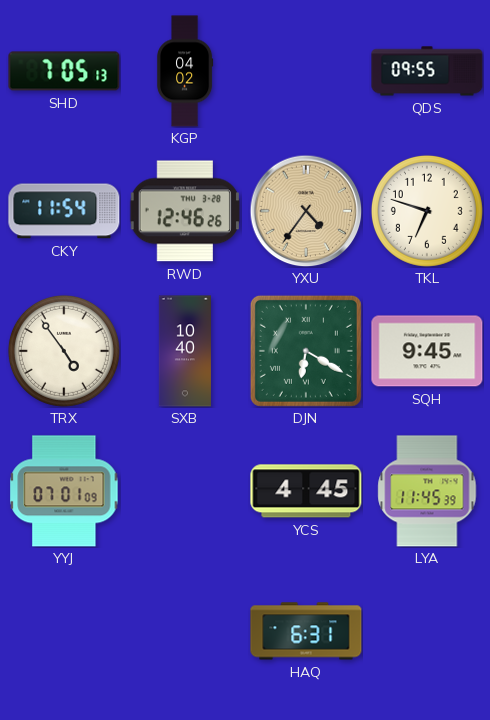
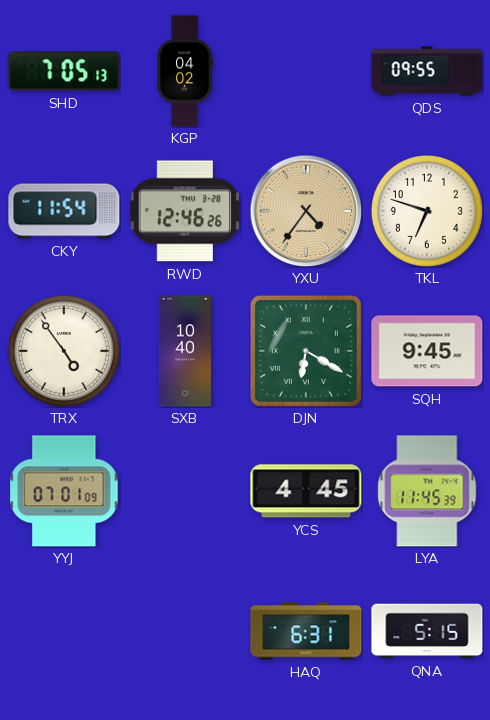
QNA: none -> 5:15
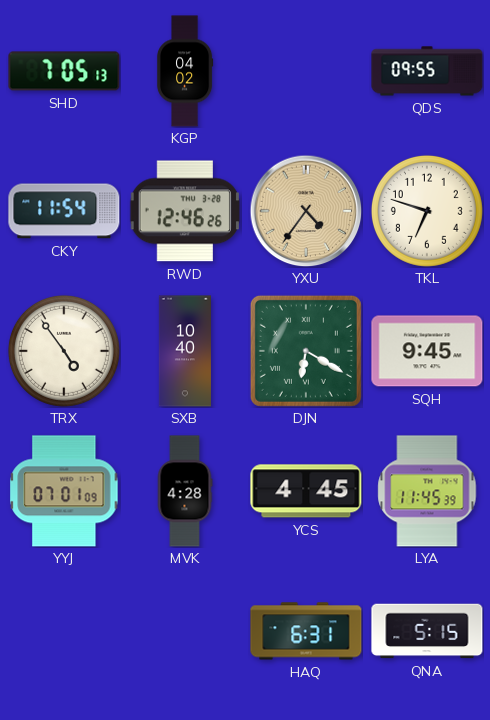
MVK: none -> 4:28
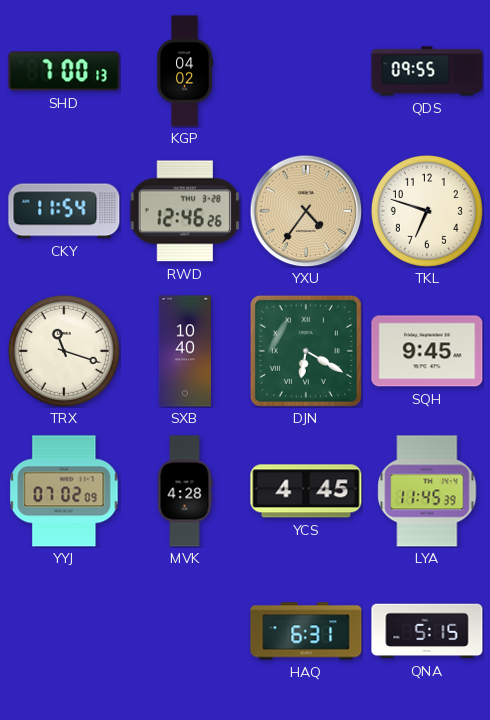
SHD: 7:05 -> 7:00
TRX: 4:54 -> 11:18
YYJ: 07:01 -> 07:02
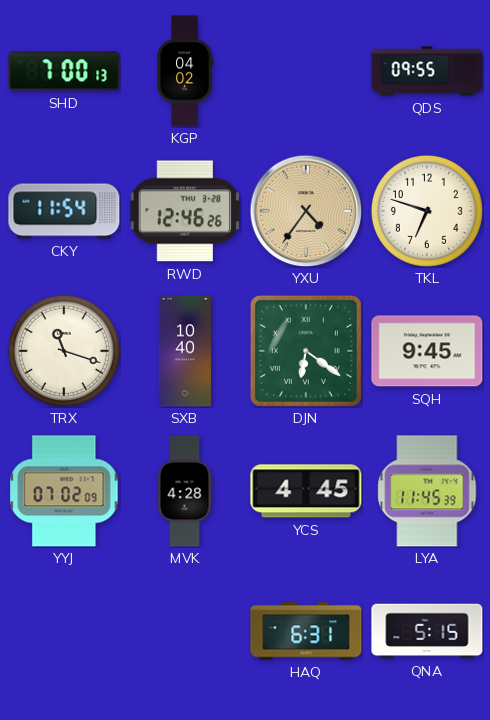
DJN: 6:20 -> 6:21
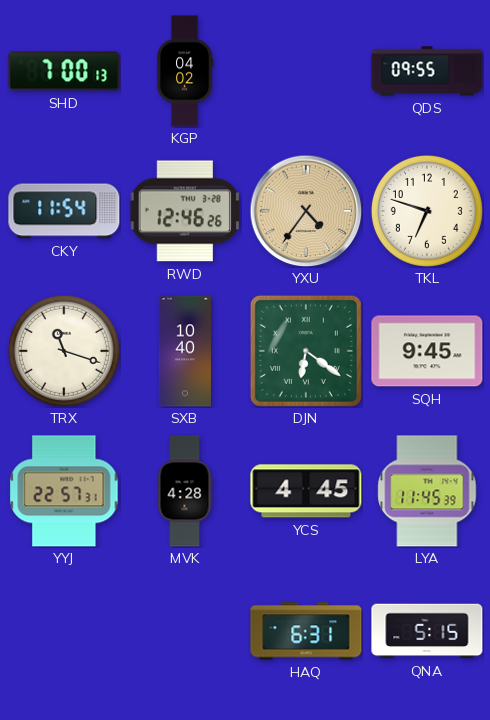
YYJ: 07:02 -> 22:57
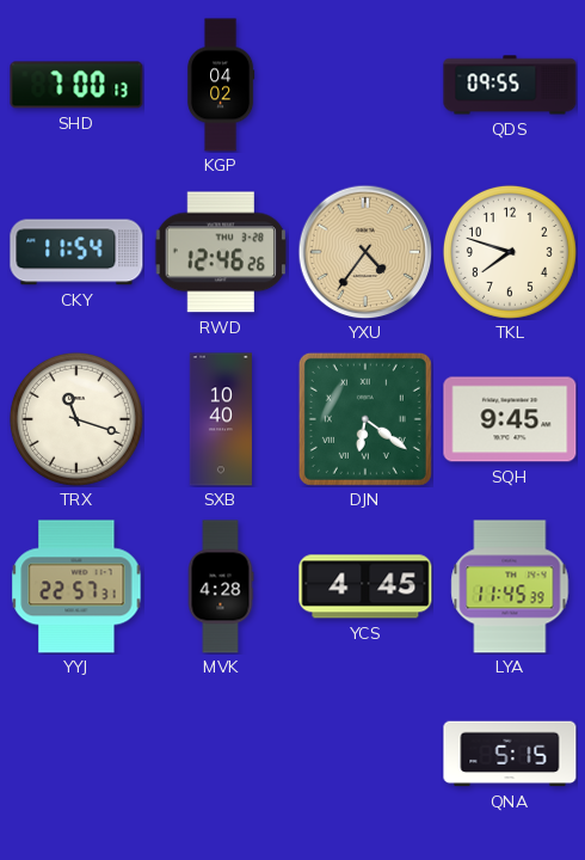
TKL: 6:48 -> 7:48
HAQ: 6:31 -> none
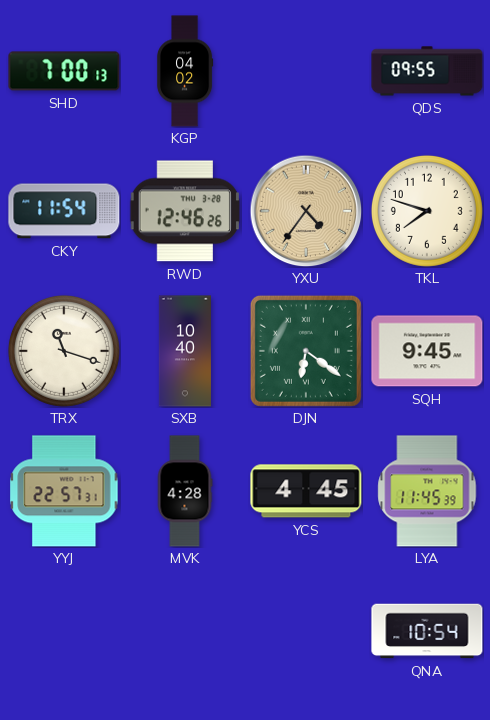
QNA: 5:15 -> 10:54
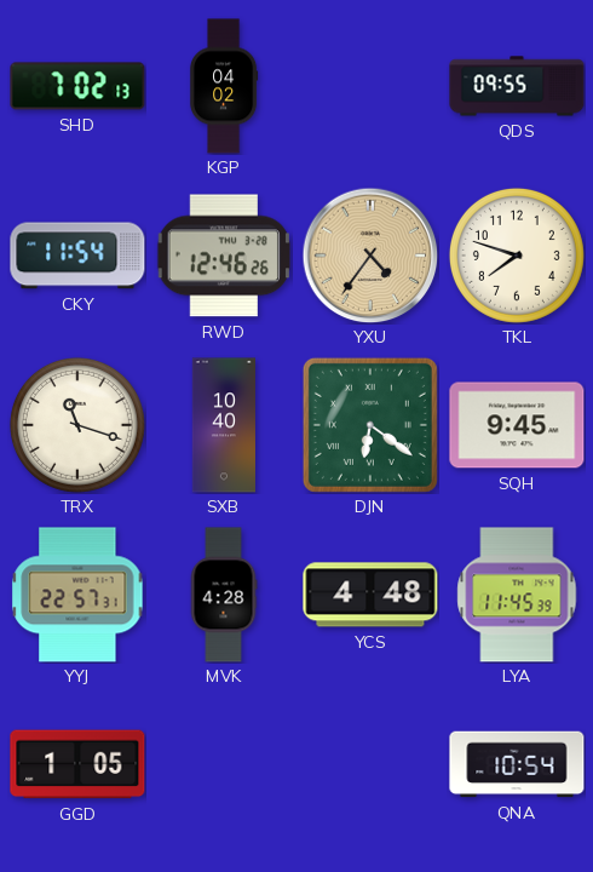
SHD: 7:00 -> 7:02
YCS: 4:45 -> 4:48
GGD: none -> 1:05
